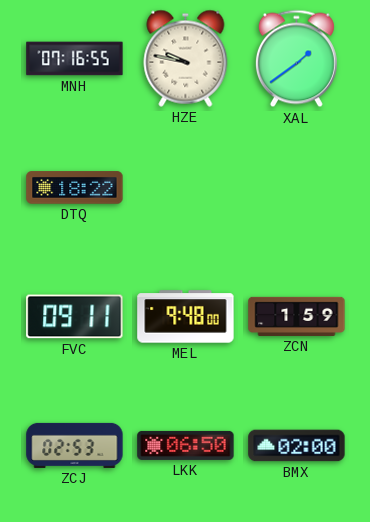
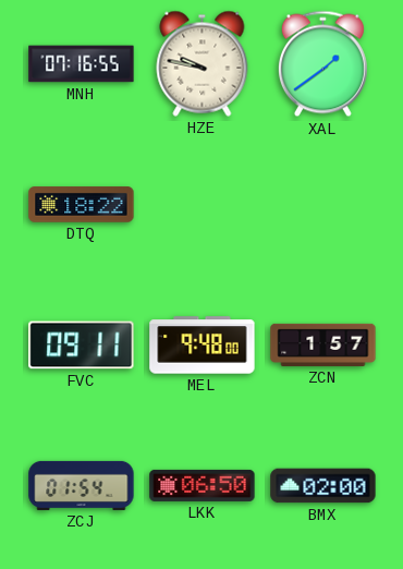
ZCN: 1:59 -> 1:57
ZCJ: 02:53 -> 01:54
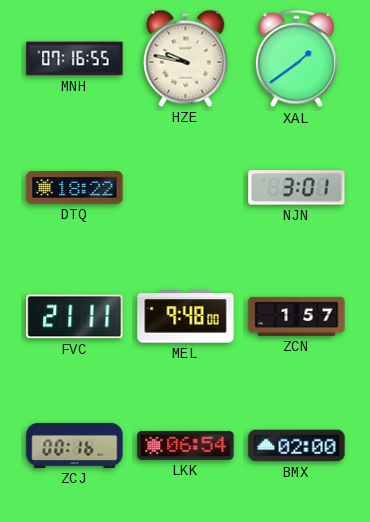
NJN: none -> 3:01
FVC: 09:11 -> 21:11
ZCJ: 01:54 -> 00:16
LKK: 06:50 -> 06:54
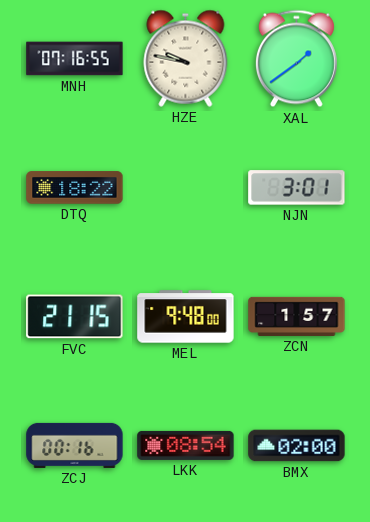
FVC: 21:11 -> 21:15
LKK: 06:54 -> 08:54
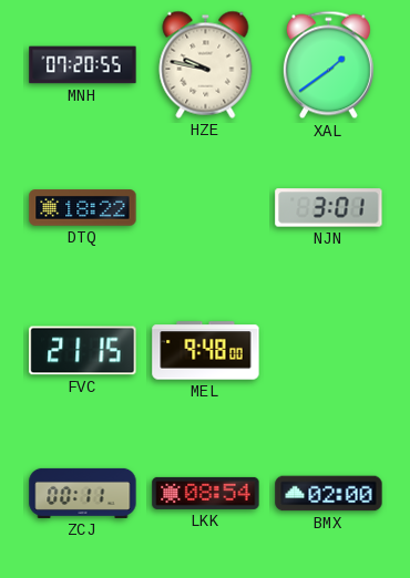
MNH: 07:16 -> 07:20
ZCN: 1:57 -> none
ZCJ: 00:16 -> 00:11
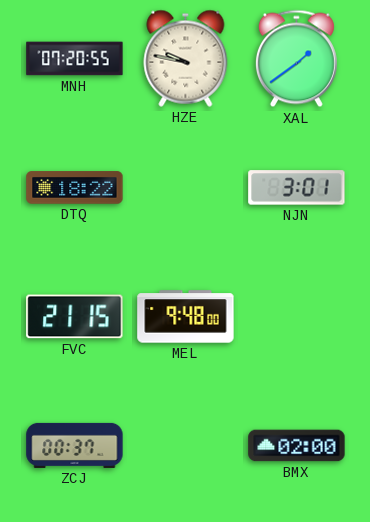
ZCJ: 00:11 -> 00:37
LKK: 08:54 -> none
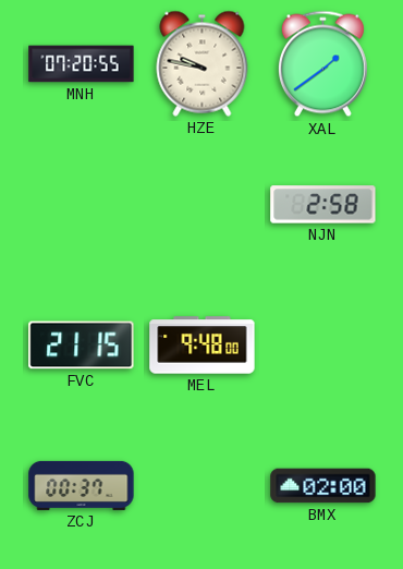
DTQ: 18:22 -> none
NJN: 3:01 -> 2:58
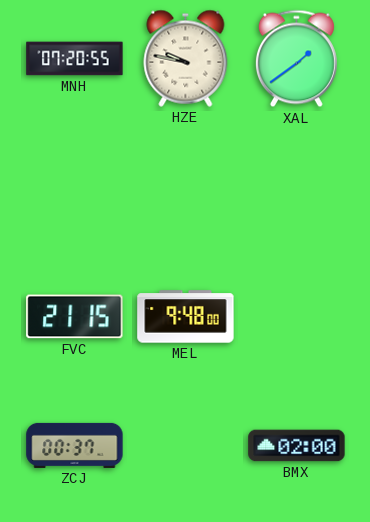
NJN: 2:58 -> none
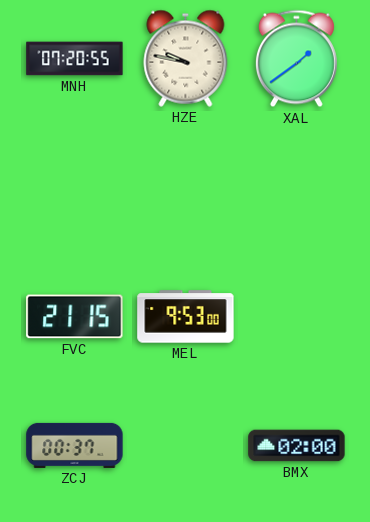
MEL: 9:48 -> 9:53
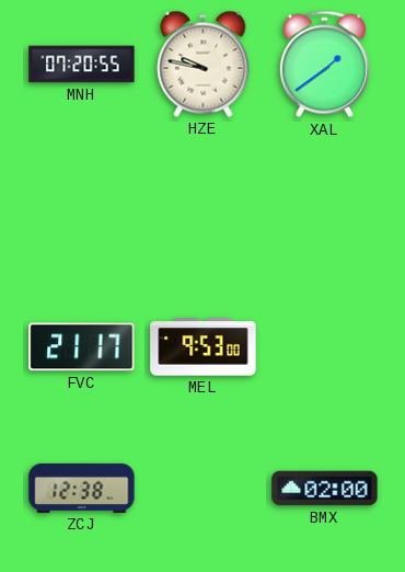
FVC: 21:15 -> 21:17
ZCJ: 00:37 -> 12:38
